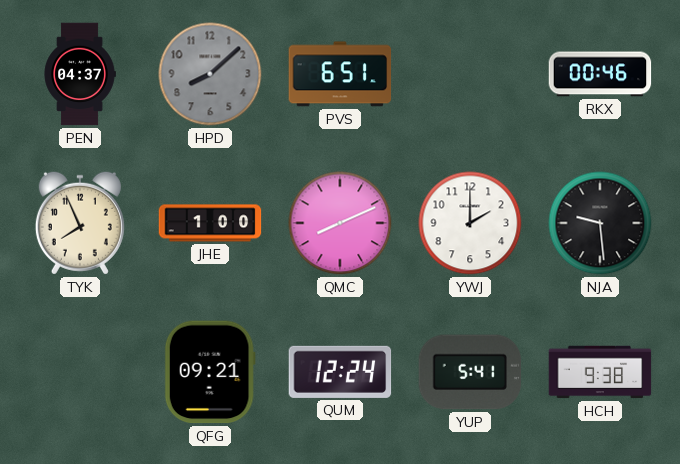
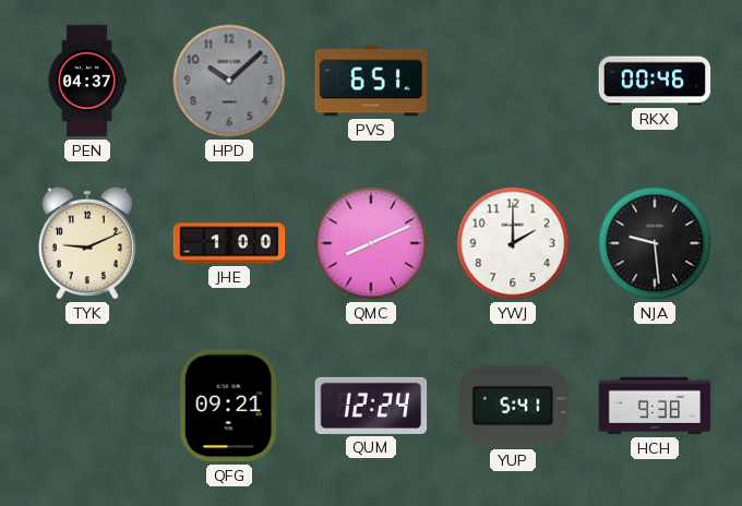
HPD: 8:08 -> 10:08
TYK: 7:56 -> 9:11
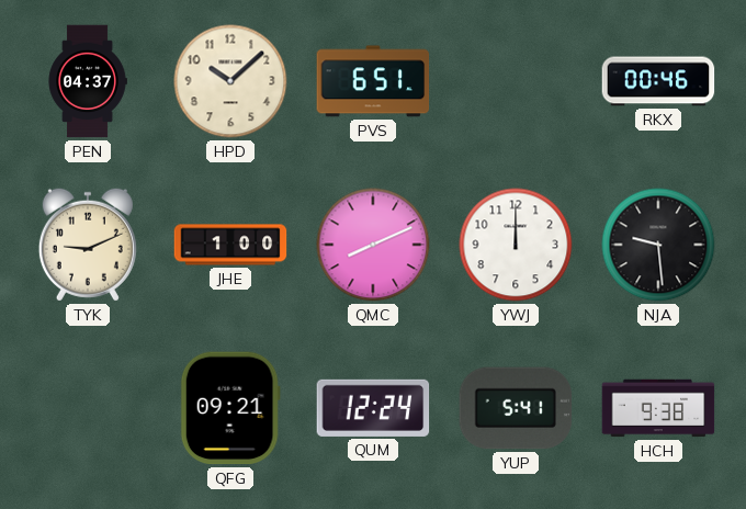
HPD dial: grey -> cream
YWJ: 2:00 -> 12:00
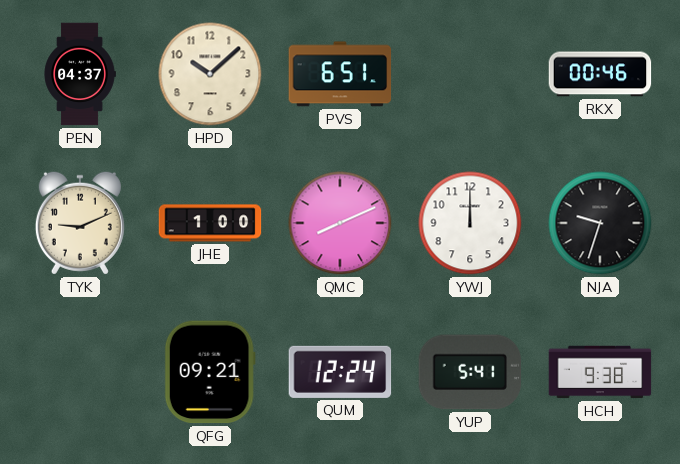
NJA: 9:29 -> 9:33
